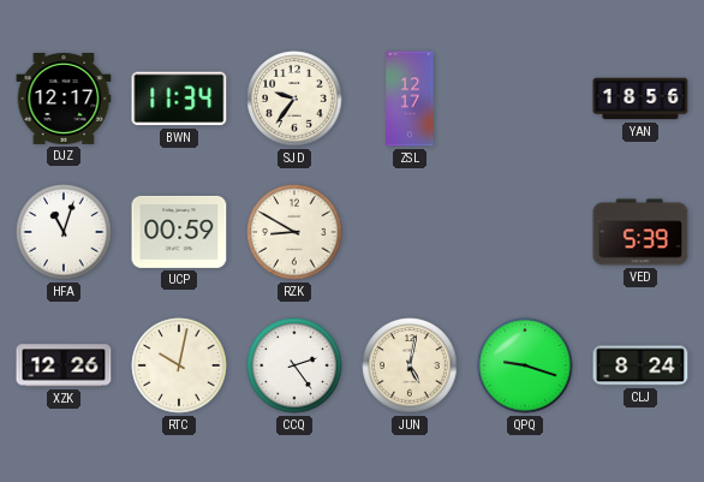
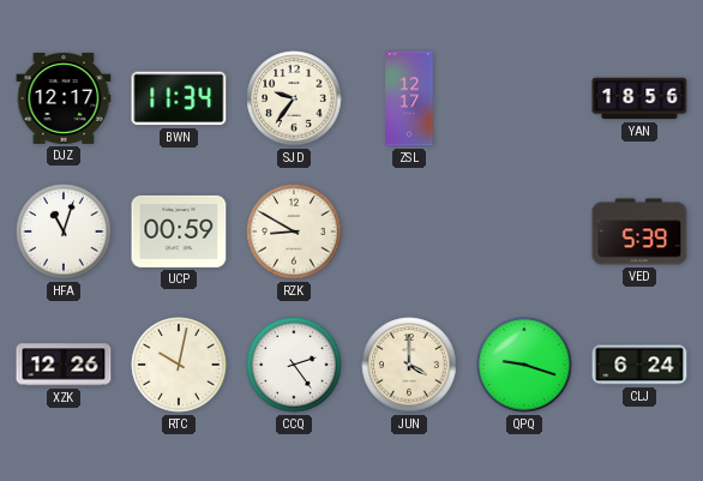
JUN: 5:02 -> 4:00
CLJ: 8:24 -> 6:24
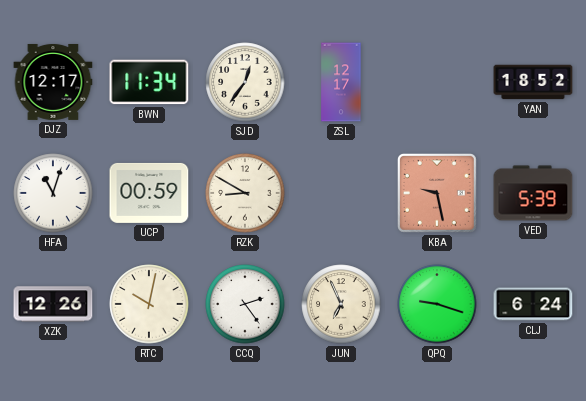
SJD: 9:36 -> 12:36
YAN: 18:56 -> 18:52
KBA: none -> 9:28
JUN: 4:00 -> 6:56
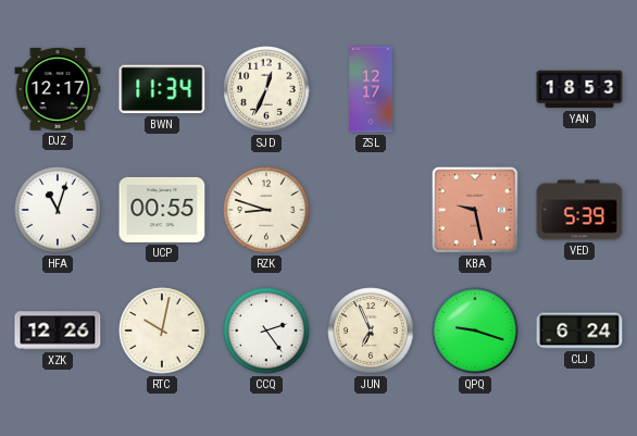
SJD: 12:36 -> 12:34
YAN: 18:52 -> 18:53
UCP: 00:59 -> 00:55
RZK: 8:50 -> 8:48
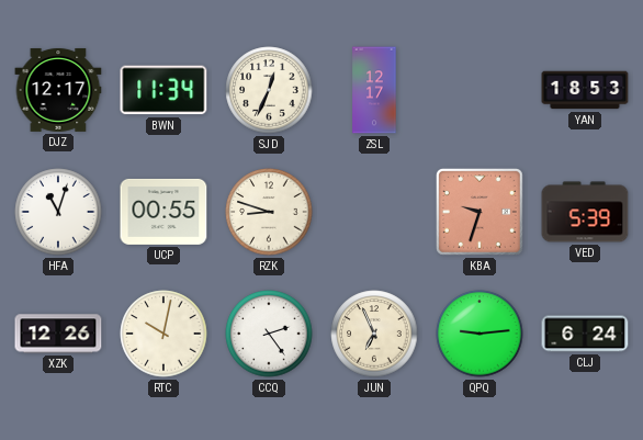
KBA: 9:28 -> 9:33
QPQ: 9:18 -> 9:14
